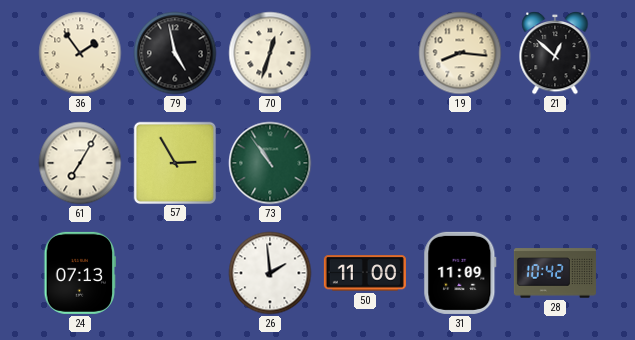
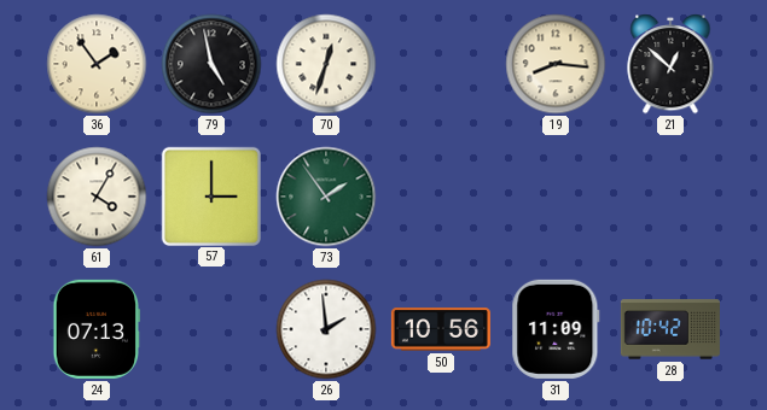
61: 7:05 -> 4:05
57: 2:55 -> 3:00
73: 10:54 -> 1:54
50: 11:00 -> 10:56
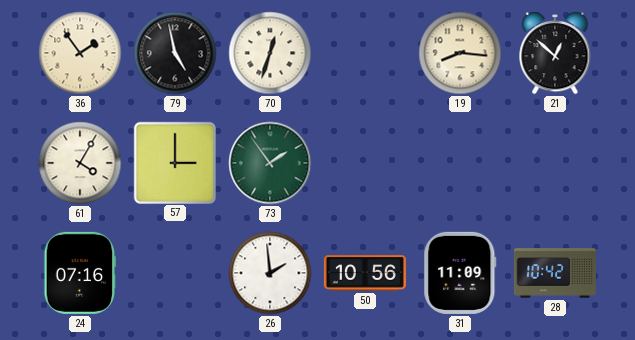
24: 07:13 -> 07:16
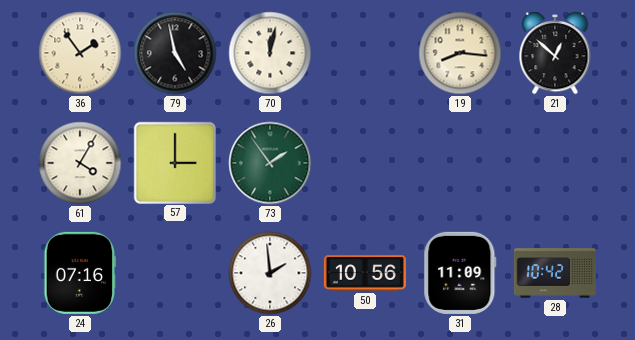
70: 12:33 -> 12:02
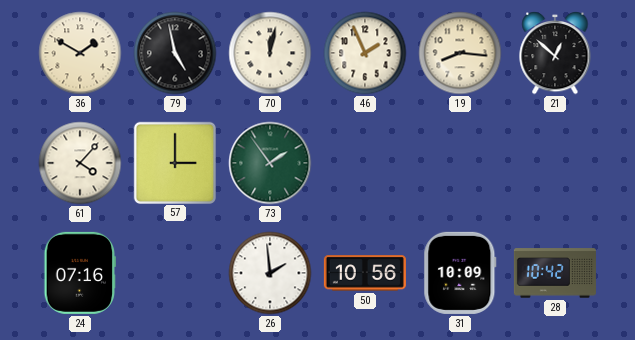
36: 1:54 -> 1:50
46: none -> 1:56
61: 4:05 -> 4:07
31: 11:09 -> 10:09
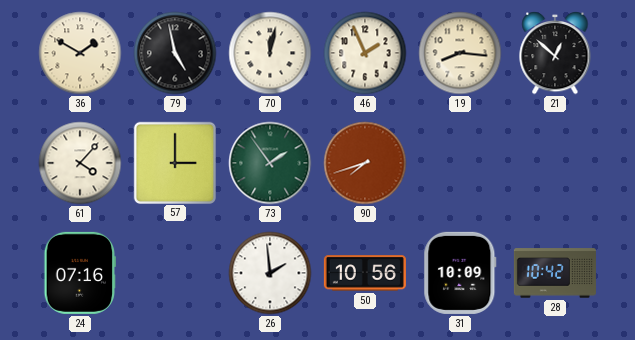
90: none -> 7:42
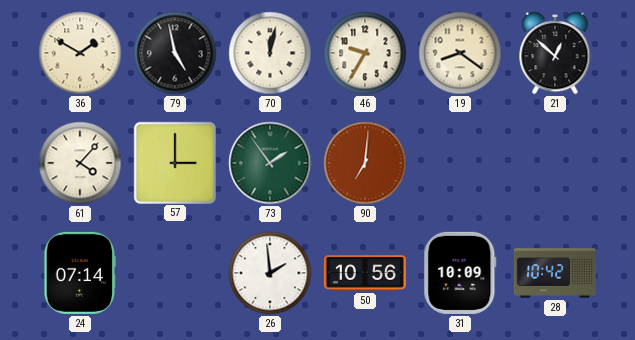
46: 1:56 -> 9:35
19: 8:16 -> 8:21
90: 7:42 -> 7:01
24: 07:16 -> 07:14
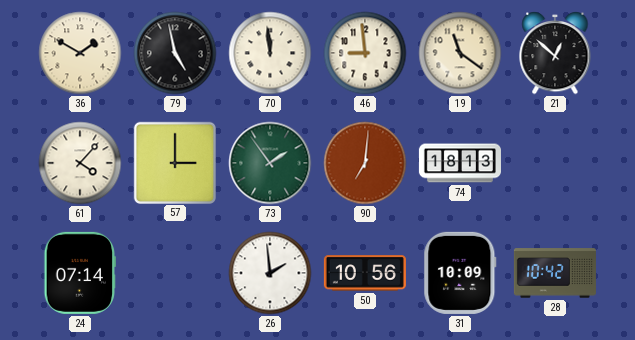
70: 12:02 -> 11:59
46: 9:35 -> 8:59
19: 8:21 -> 11:21
74: none -> 18:13
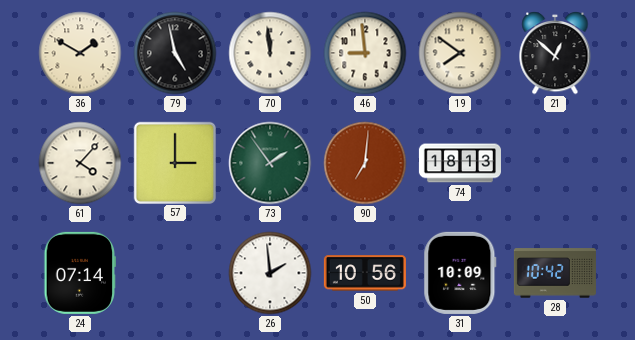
19: 11:21 -> 7:51
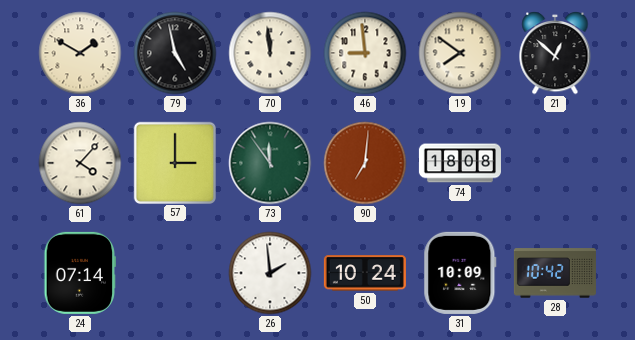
73: 1:54 -> 11:54
74: 18:13 -> 18:08
50: 10:56 -> 10:24
